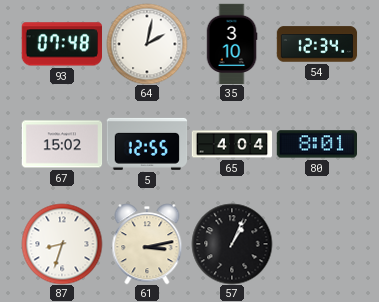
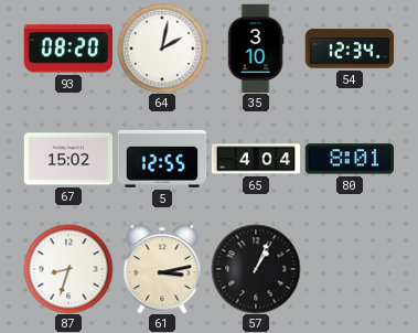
93: 07:48 -> 08:20
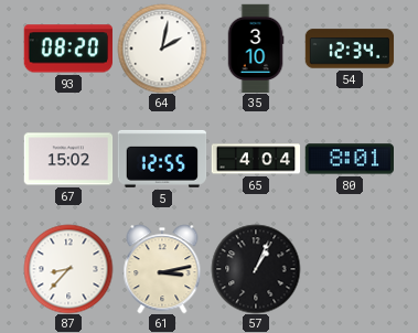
87: 8:33 -> 8:37
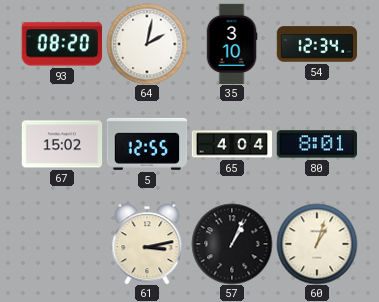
87: 8:37 -> none
60: none -> 1:03
